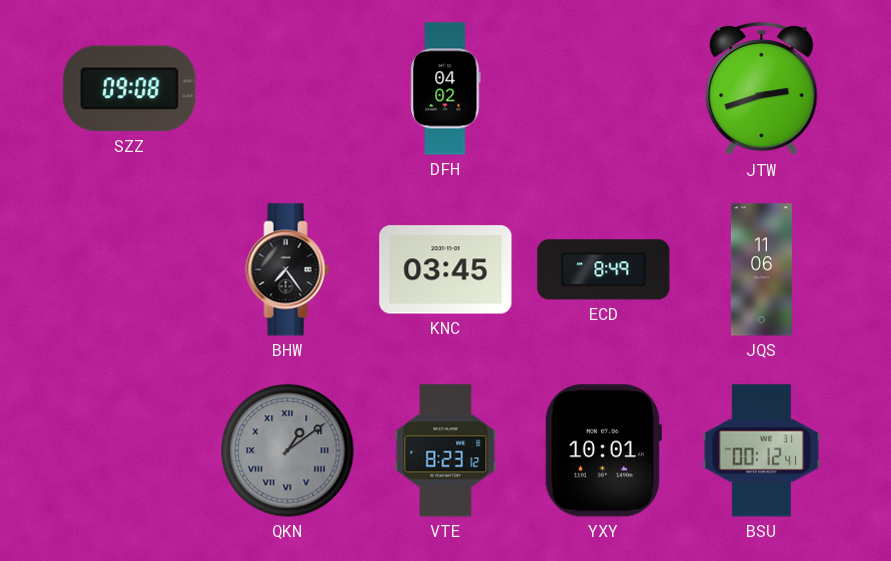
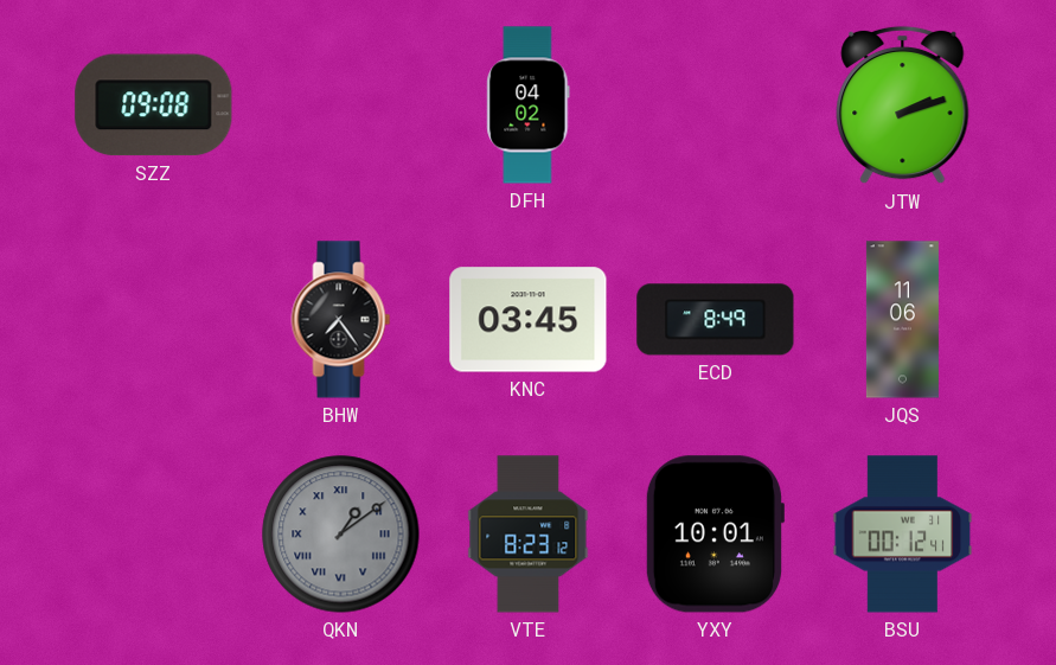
JTW: 2:42 -> 2:12
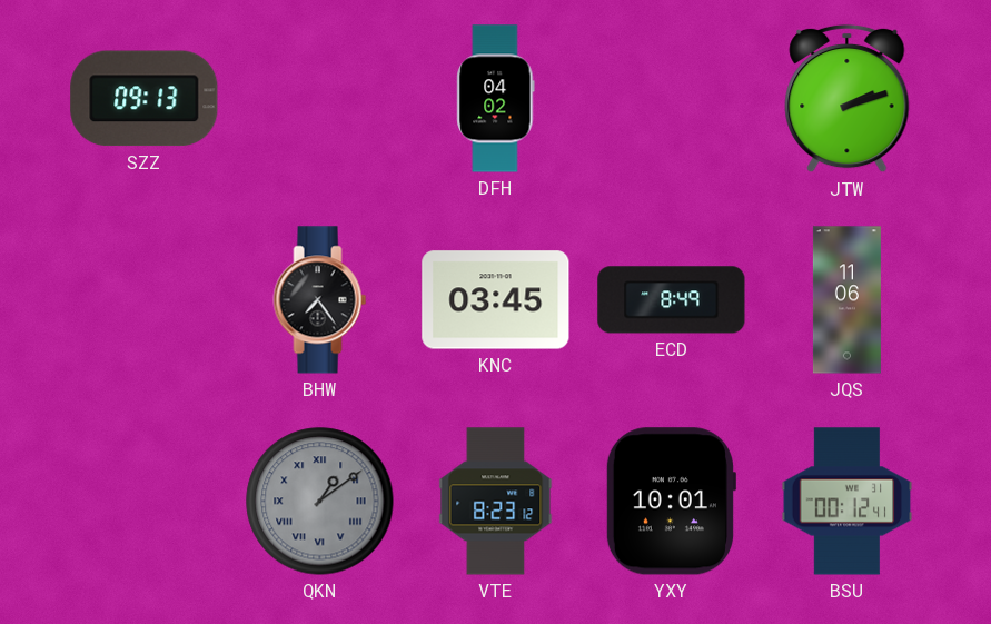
SZZ: 09:08 -> 09:13
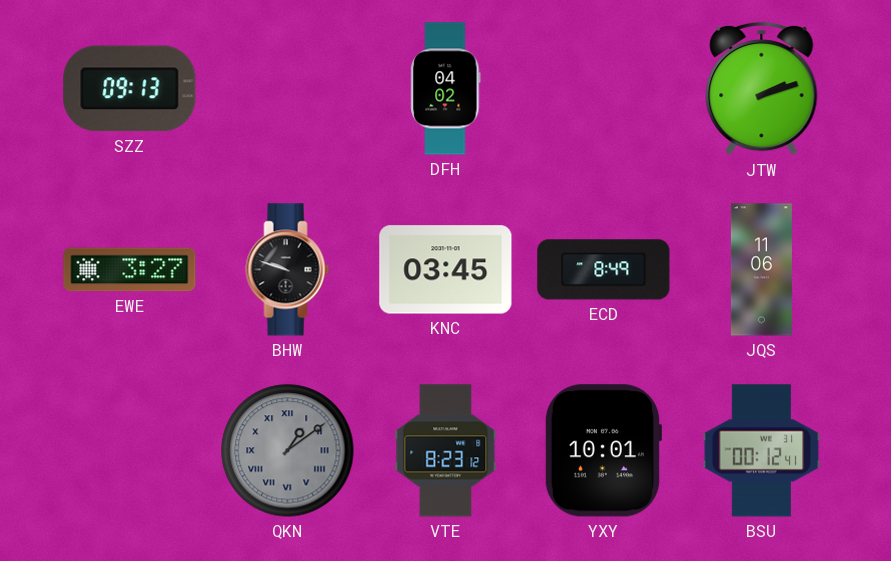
EWE: none -> 3:27
BHW: 7:24 -> 9:48
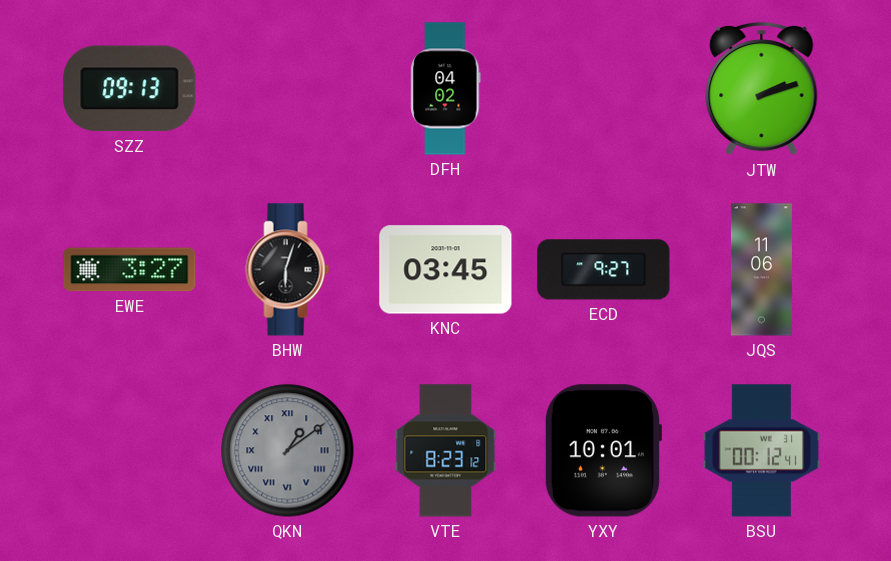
BHW: 9:48 -> 6:03
ECD: 8:49 -> 9:27
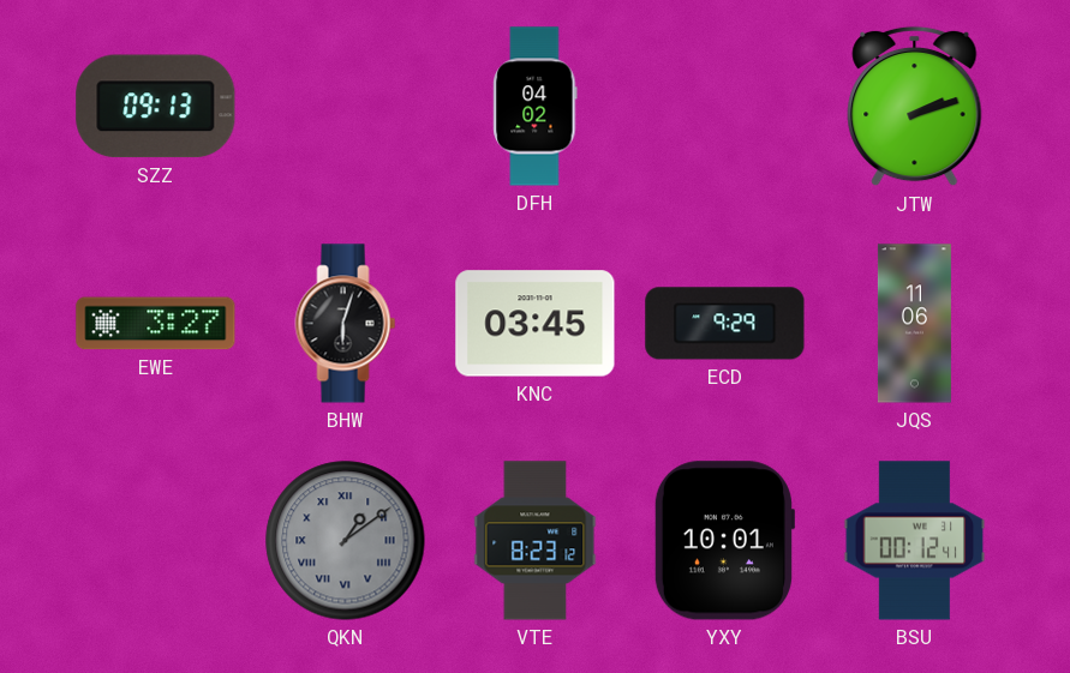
ECD: 9:27 -> 9:29
